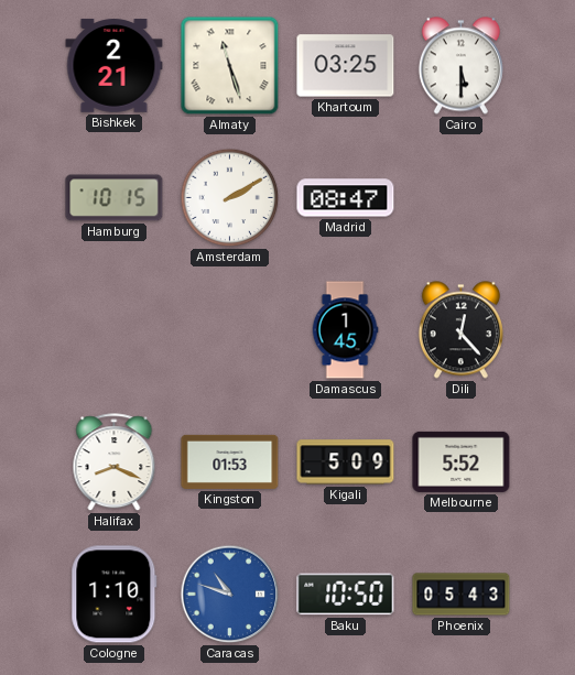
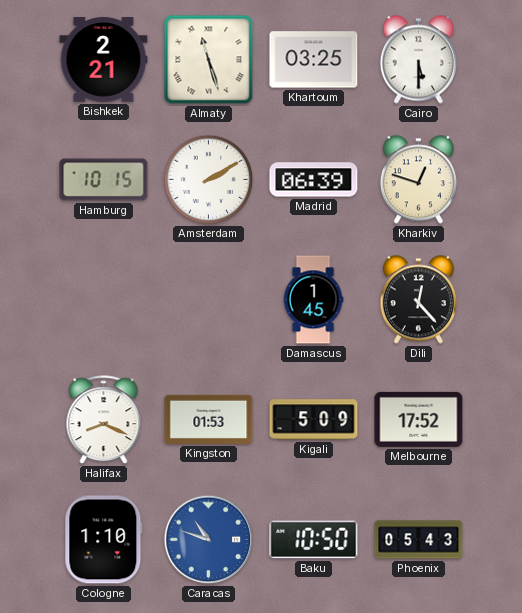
Madrid: 08:47 -> 06:39
Kharkiv: none -> 12:48
Melbourne: 5:52 -> 17:52
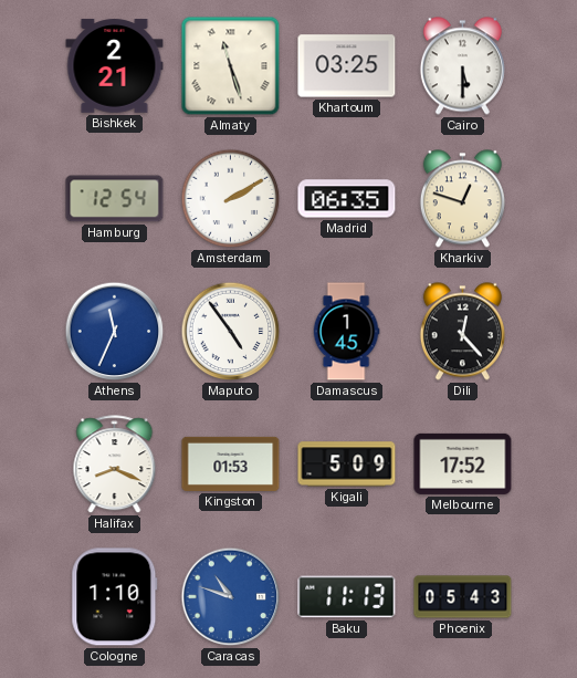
Hamburg: 10:15 -> 12:54
Madrid: 06:39 -> 06:35
Athens: none -> 11:34
Maputo: none -> 4:54
Baku: 10:50 -> 11:13
